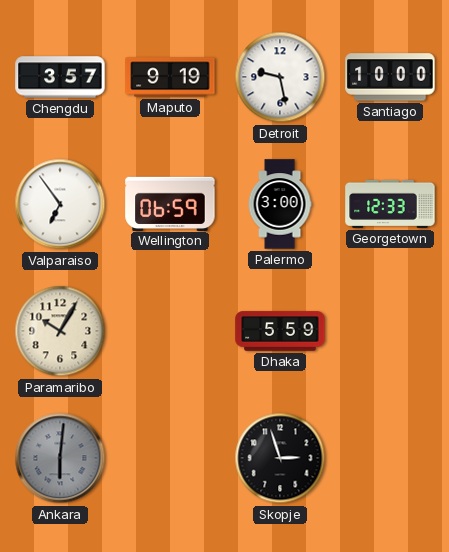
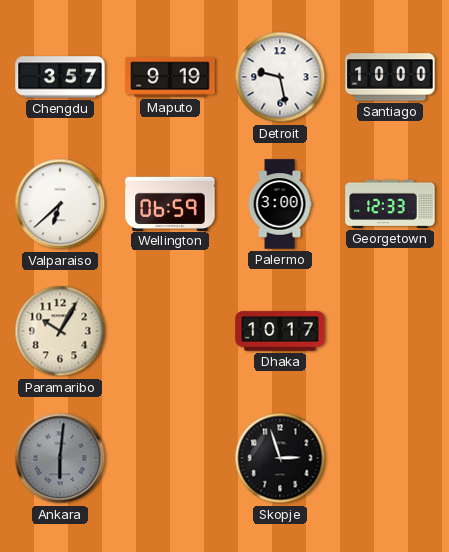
Valparaiso: 6:54 -> 6:38
Dhaka: 5:59 -> 10:17
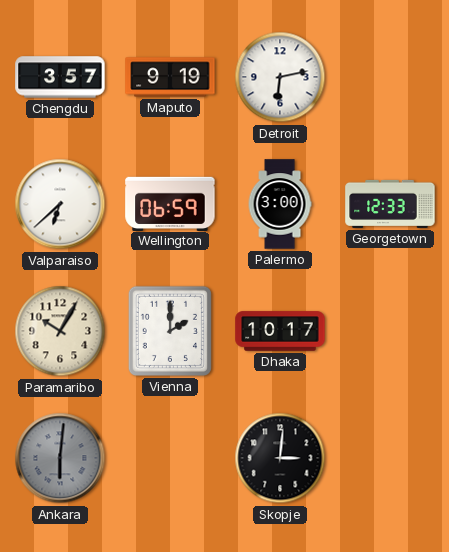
Detroit: 9:28 -> 6:13
Santiago: 10:00 -> none
Vienna: none -> 2:00
Skopje: 2:57 -> 3:01
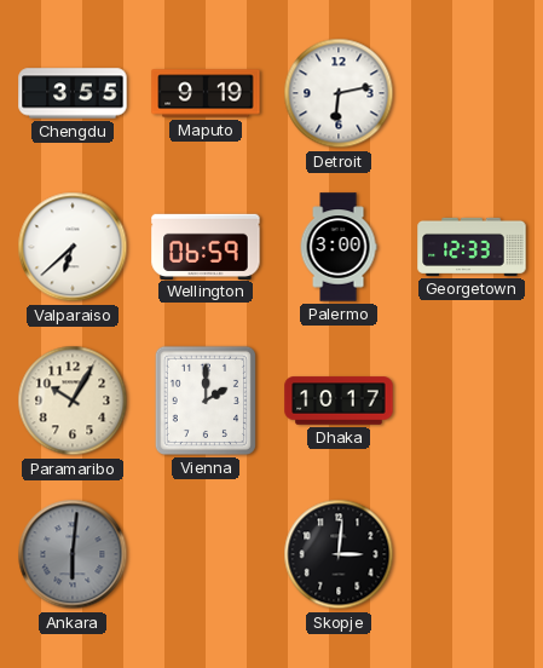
Chengdu: 3:57 -> 3:55
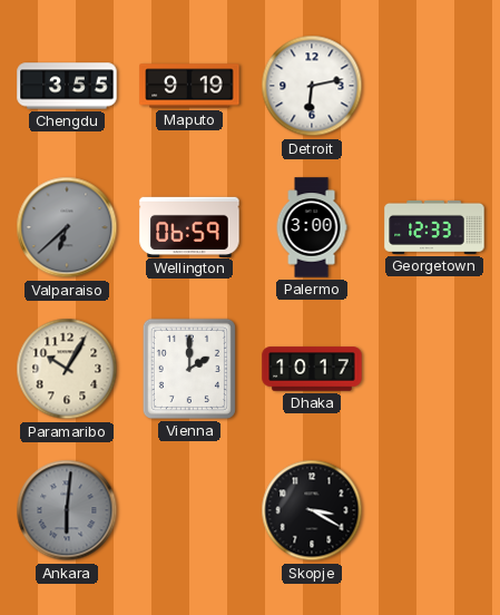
Valparaiso dial: white -> grey
Skopje: 3:01 -> 3:20
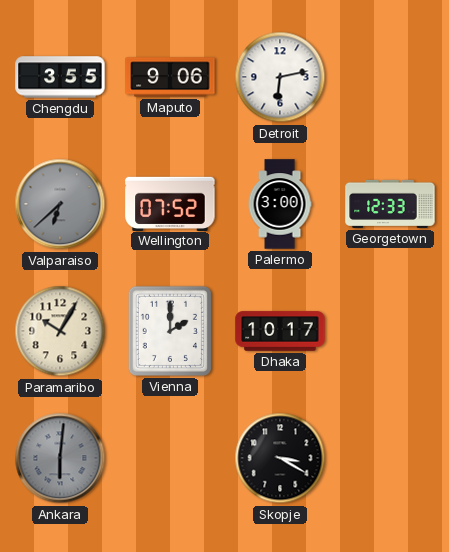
Maputo: 9:19 -> 9:06
Wellington: 06:59 -> 07:52
